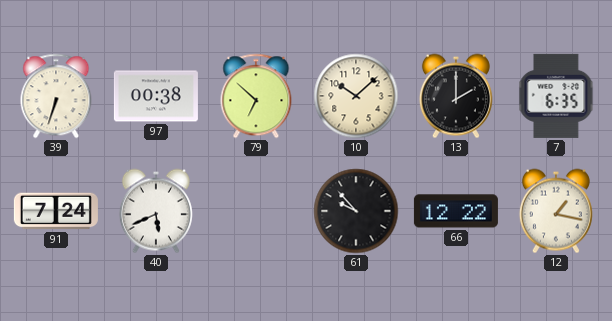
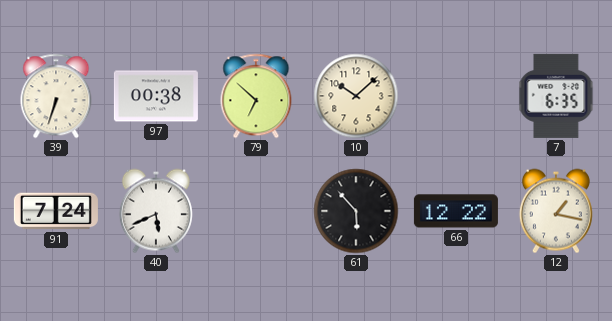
13: 2:00 -> none
61: 9:53 -> 5:53
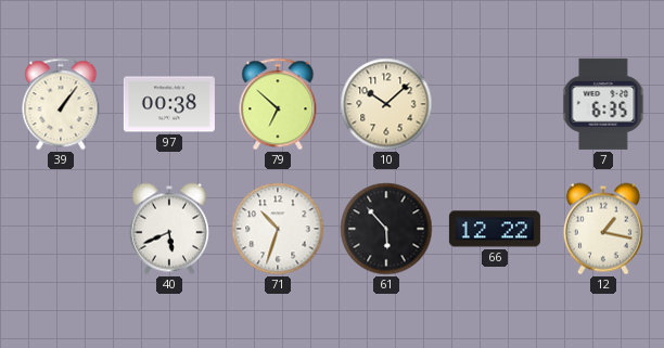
39: 6:33 -> 1:06
91: 7:24 -> none
71: none -> 10:33
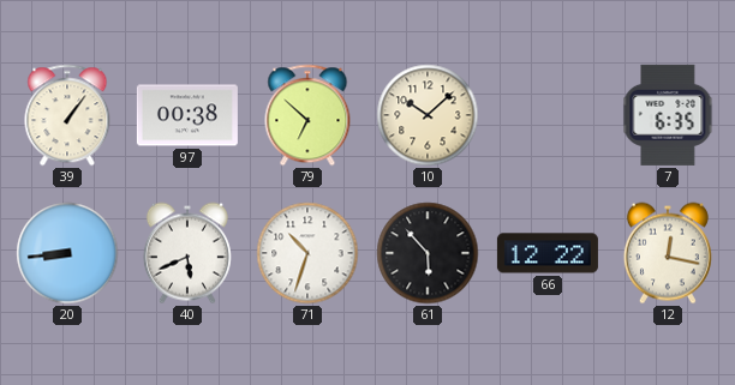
20: none -> 8:44
12: 1:17 -> 12:17
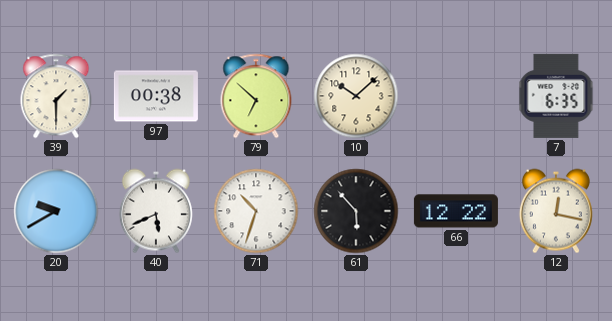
39: 1:06 -> 1:30
20: 8:44 -> 9:40
